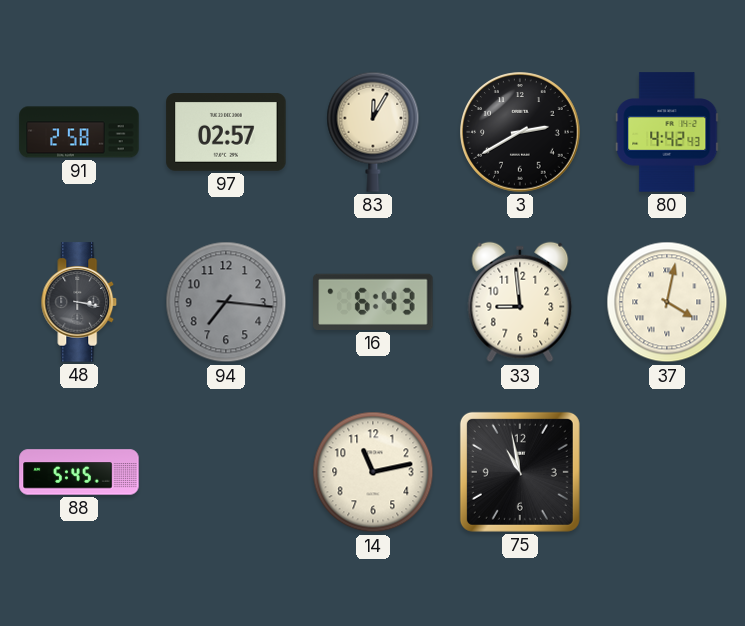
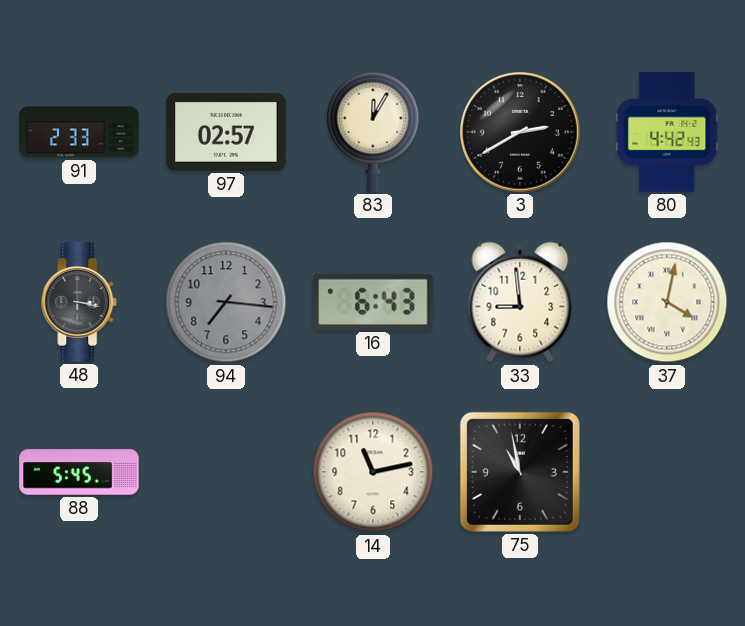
91: 2:58 -> 2:33
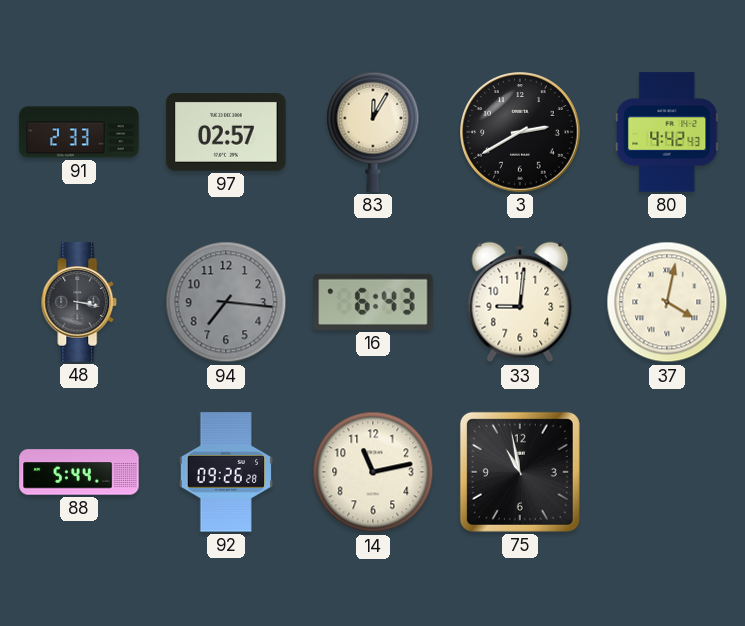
33: 8:59 -> 9:01
88: 5:45 -> 5:44
92: none -> 09:26
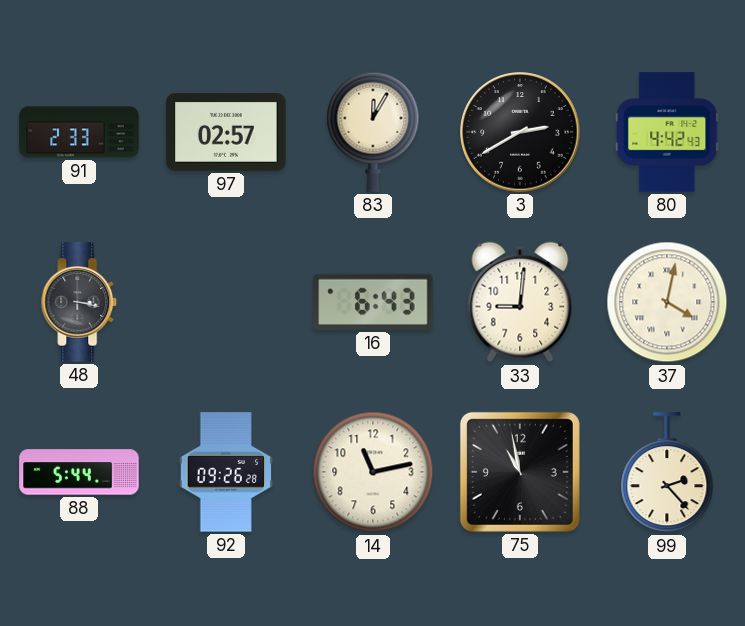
94: 7:16 -> none
99: none -> 2:23
